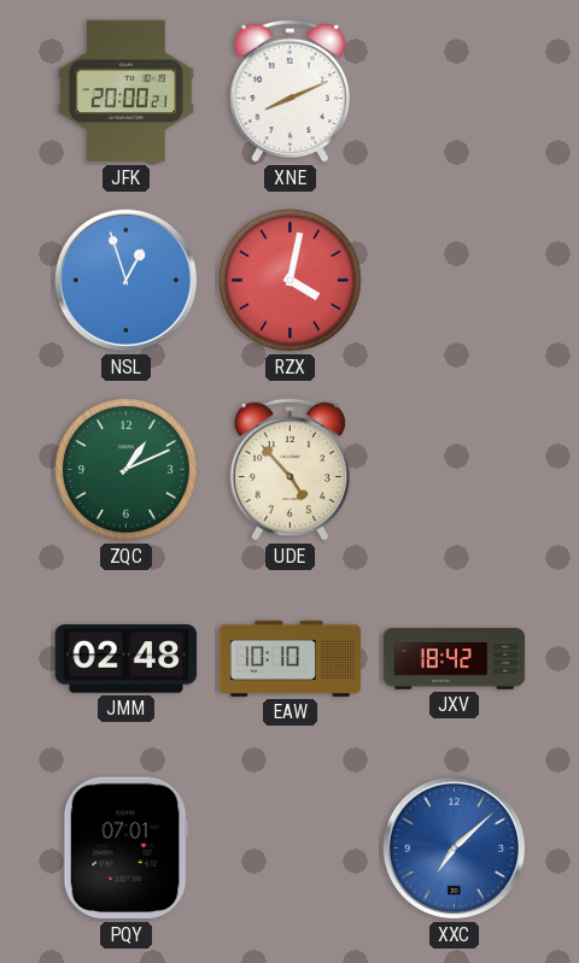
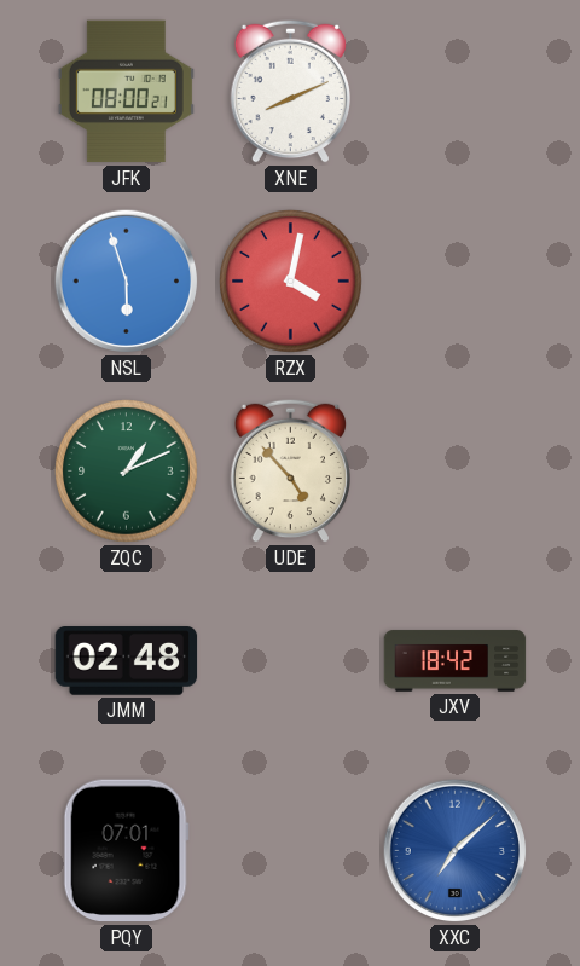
JFK: 20:00 -> 08:00
NSL: 12:57 -> 5:57
EAW: 10:10 -> none
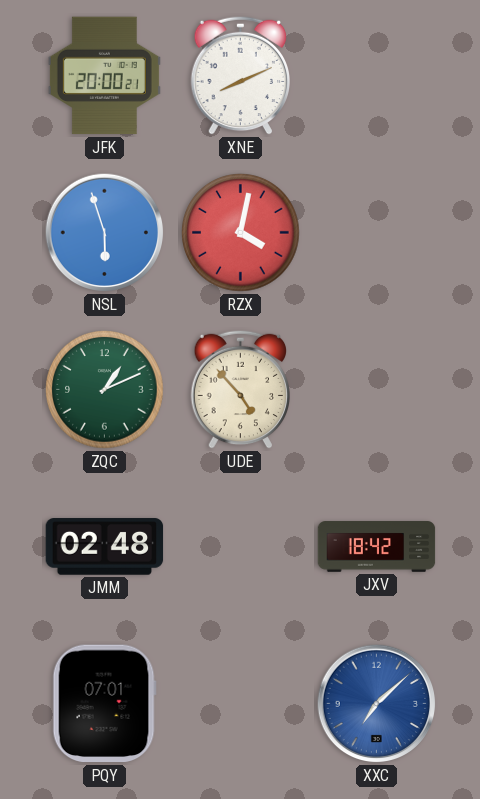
JFK: 08:00 -> 20:00
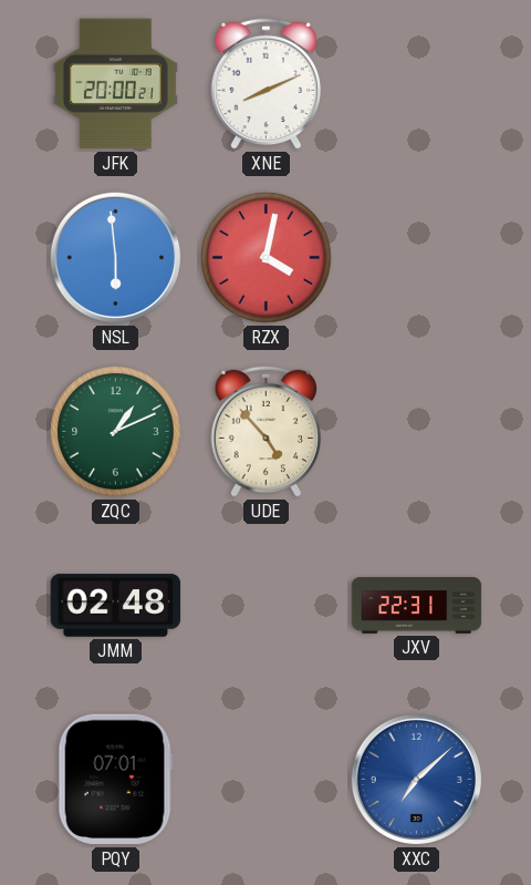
NSL: 5:57 -> 5:59
JXV: 18:42 -> 22:31
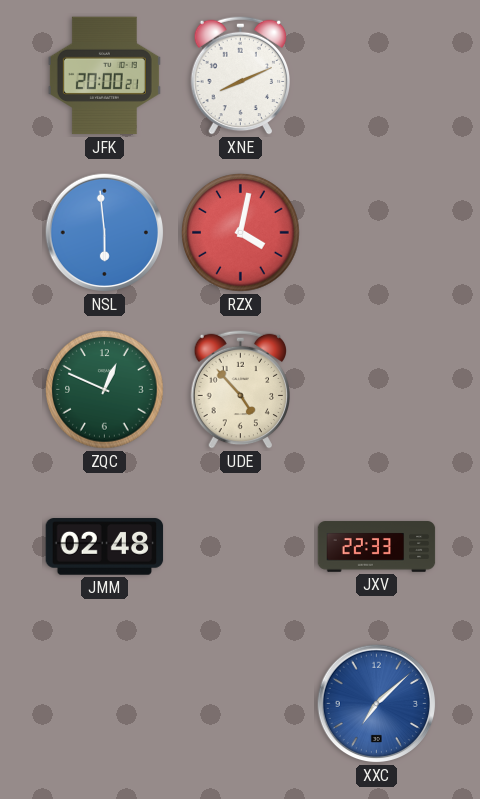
ZQC: 1:11 -> 12:49
JXV: 22:31 -> 22:33
PQY: 07:01 -> none
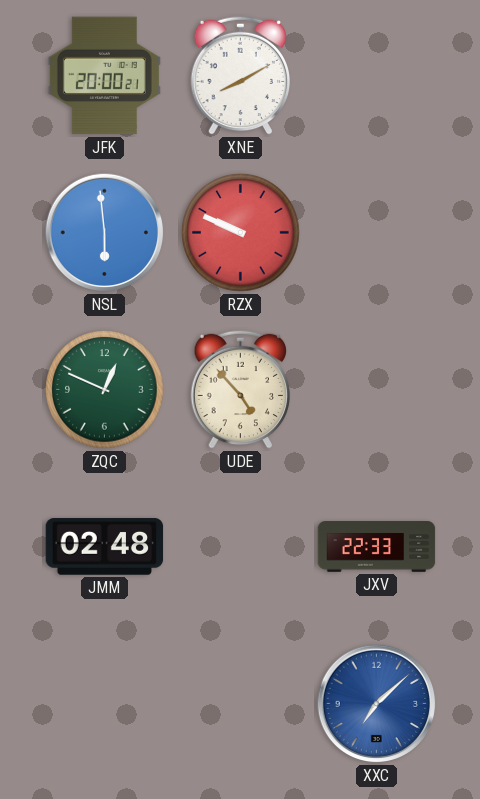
XNE: 8:11 -> 8:10
RZX: 4:02 -> 9:49
